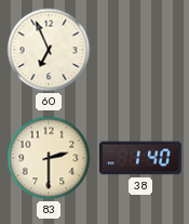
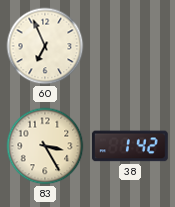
83: 2:30 -> 3:25
38: 1:40 -> 1:42
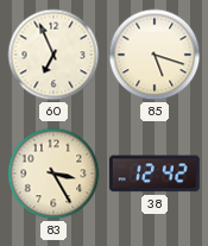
85: none -> 5:18
38: 1:42 -> 12:42
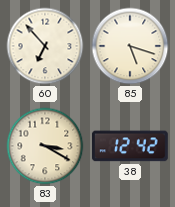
60: 6:56 -> 6:53
83: 3:25 -> 3:20
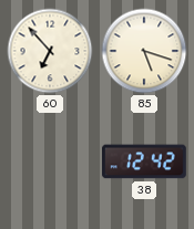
83: 3:20 -> none
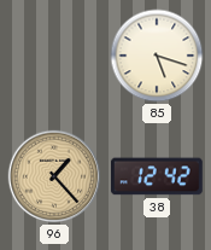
60: 6:53 -> none
96: none -> 1:23
